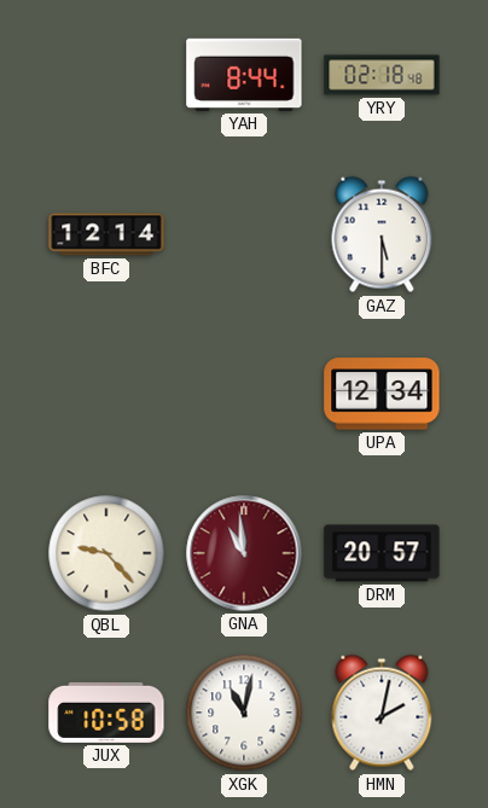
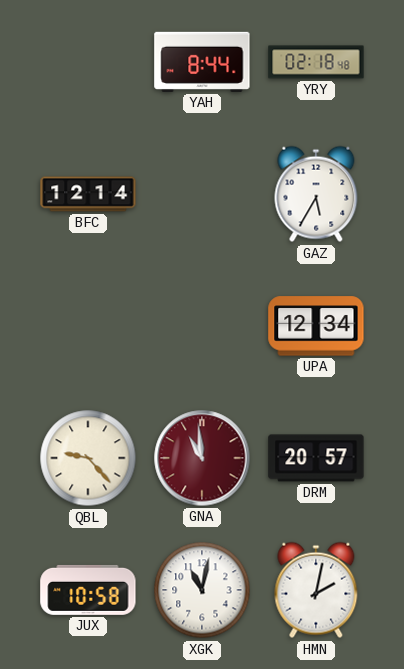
GAZ: 5:30 -> 5:35
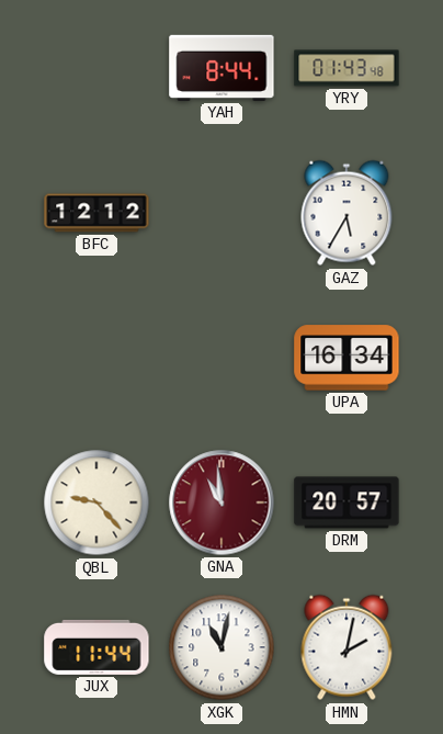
YRY: 02:18 -> 01:43
BFC: 12:14 -> 12:12
UPA: 12:34 -> 16:34
JUX: 10:58 -> 11:44
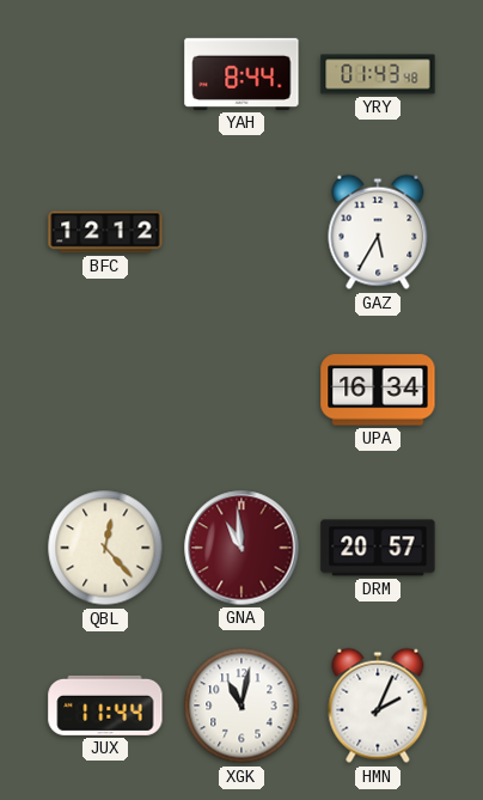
QBL: 9:23 -> 12:23
HMN: 2:02 -> 2:04
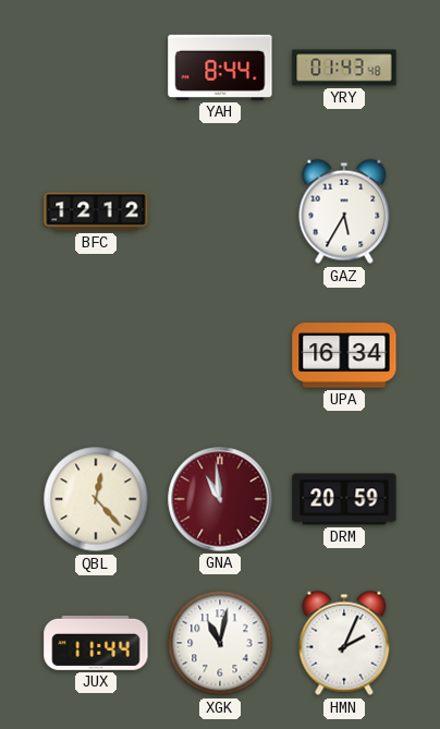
DRM: 20:57 -> 20:59
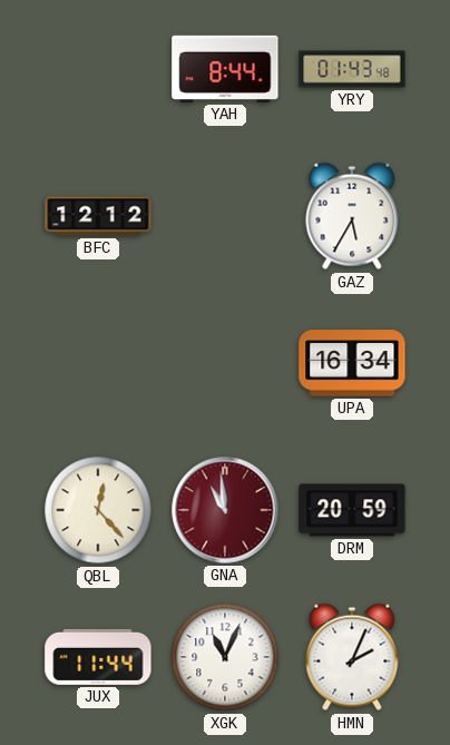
XGK: 11:02 -> 11:04
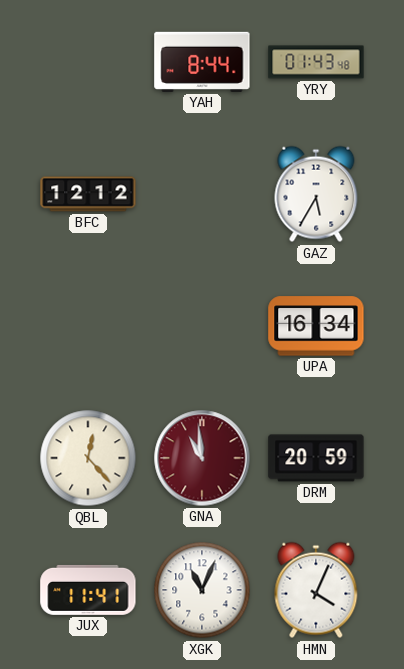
JUX: 11:44 -> 11:41
HMN: 2:04 -> 4:04
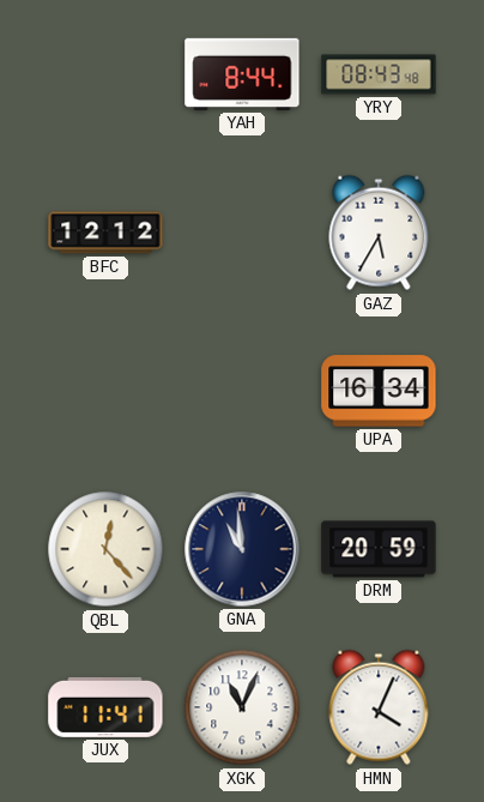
YRY: 01:43 -> 08:43
GNA dial: burgundy -> navy
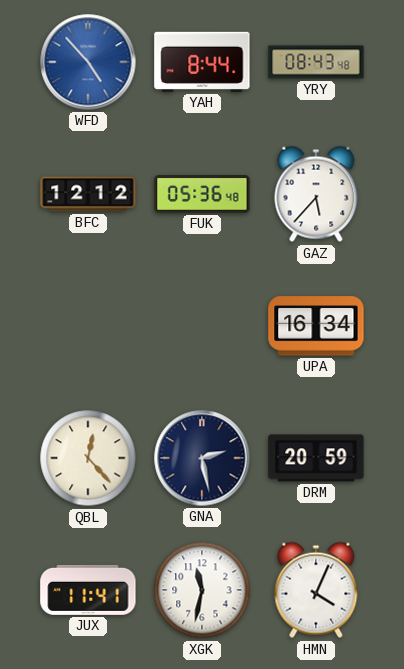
WFD: none -> 4:53
FUK: none -> 05:36
GAZ: 5:35 -> 5:37
GNA: 10:59 -> 2:28
XGK: 11:04 -> 11:32
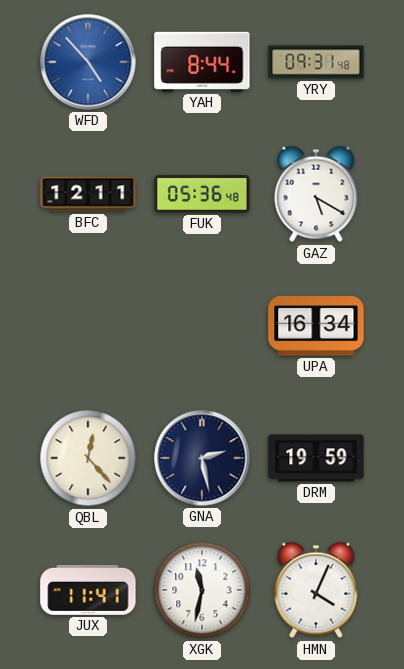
YRY: 08:43 -> 09:31
BFC: 12:12 -> 12:11
GAZ: 5:37 -> 5:20
DRM: 20:59 -> 19:59
